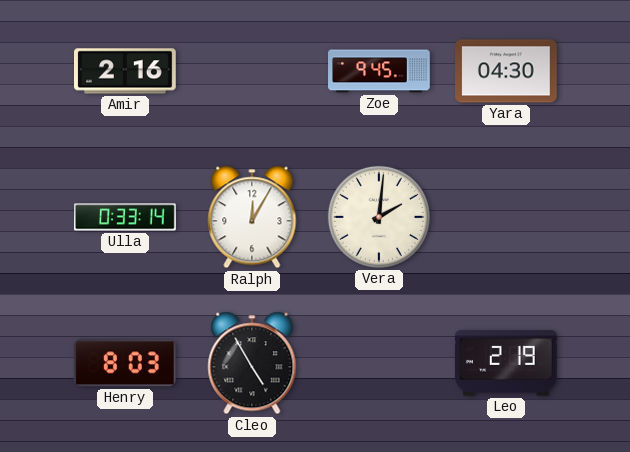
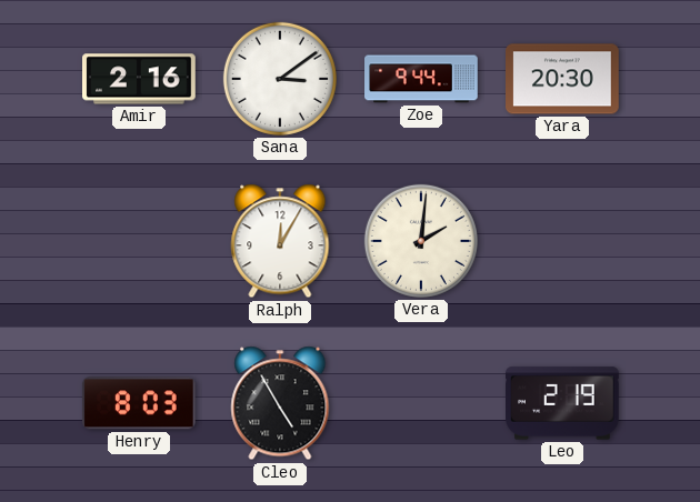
Sana: none -> 3:09
Zoe: 9:45 -> 9:44
Yara: 04:30 -> 20:30
Ulla: 0:33 -> none
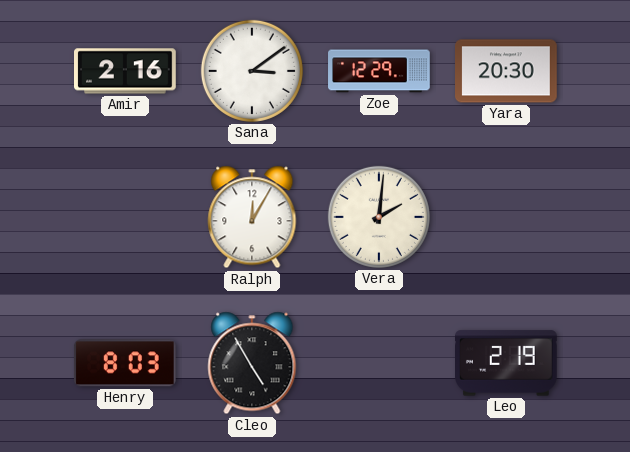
Zoe: 9:44 -> 12:29
